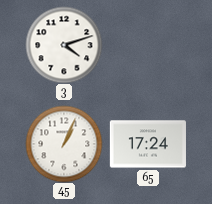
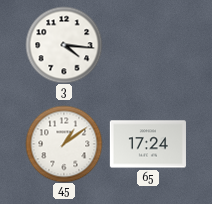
3: 4:12 -> 4:16
45: 1:04 -> 1:09
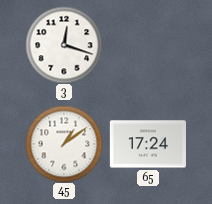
3: 4:16 -> 12:18
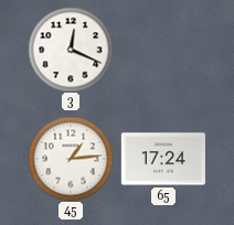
3: 12:18 -> 12:19
45: 1:09 -> 1:14
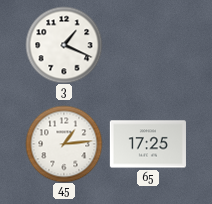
3: 12:19 -> 1:19
65: 17:24 -> 17:25
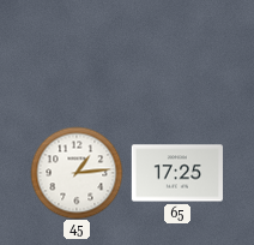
3: 1:19 -> none
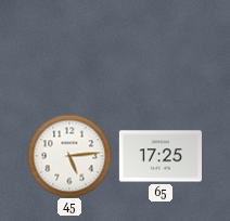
45: 1:14 -> 5:14
